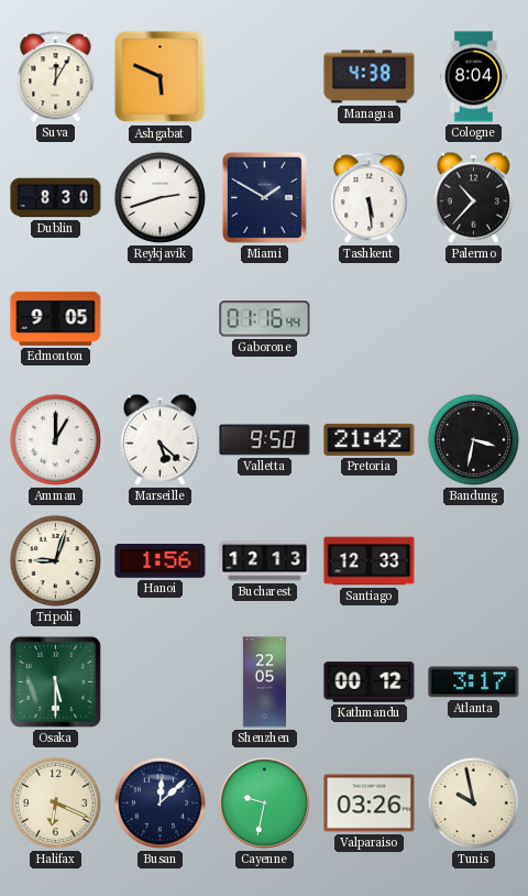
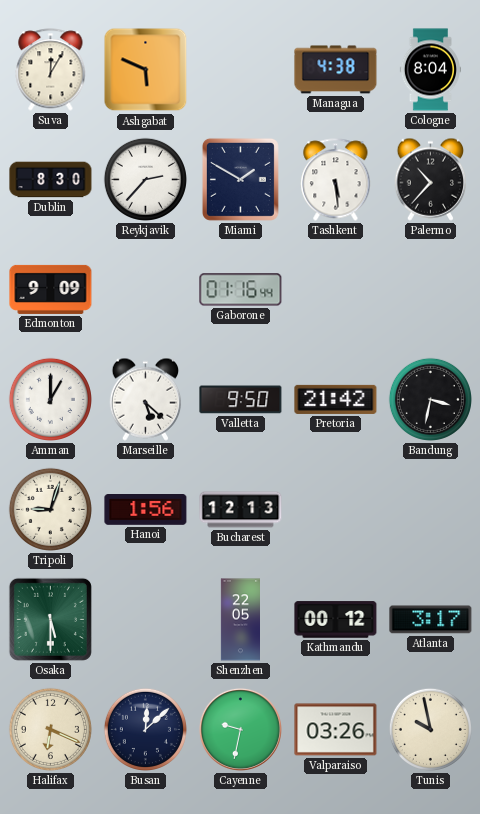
Reykjavik: 2:42 -> 2:37
Edmonton: 9:05 -> 9:09
Santiago: 12:33 -> none
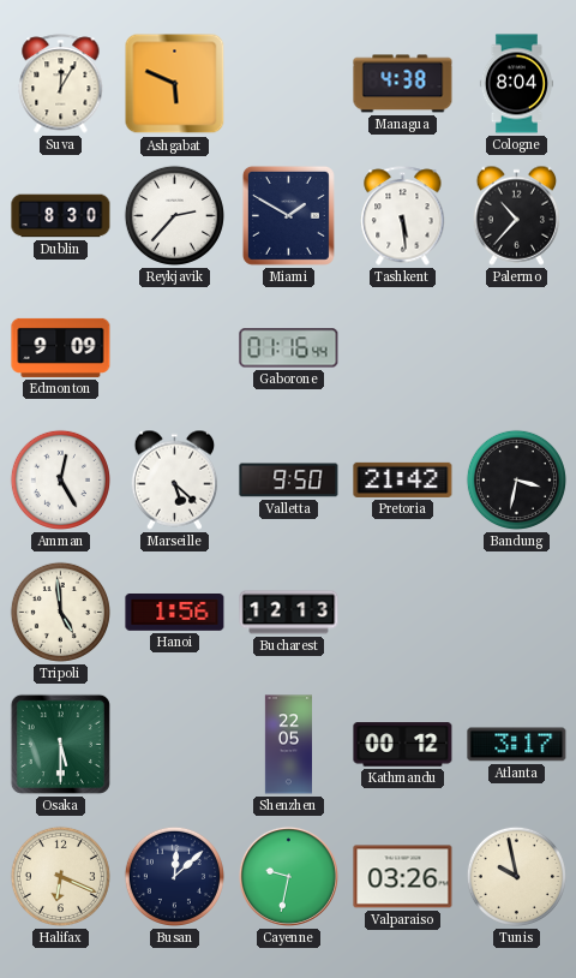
Amman: 1:00 -> 12:25
Tripoli: 9:03 -> 4:59
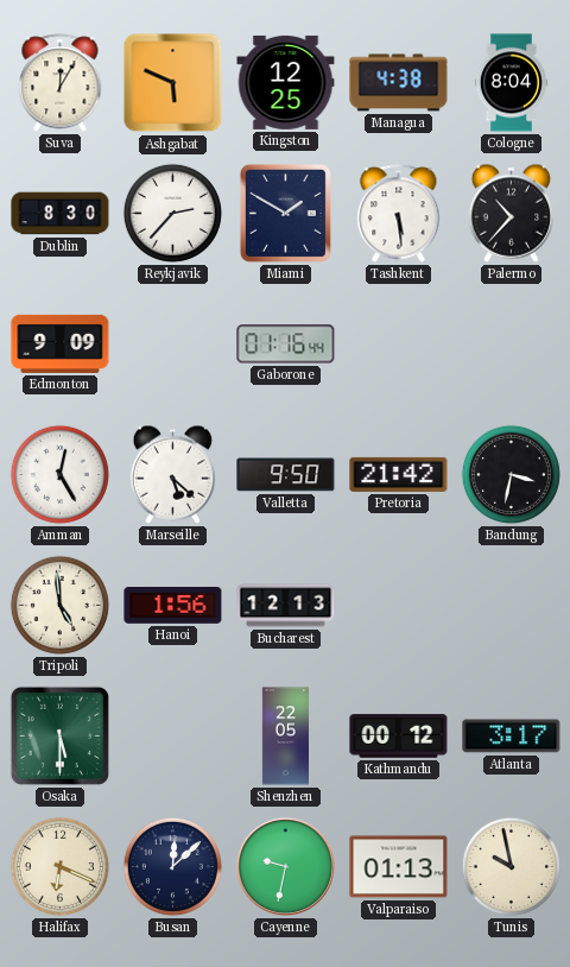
Kingston: none -> 12:25
Valparaiso: 03:26 -> 01:13
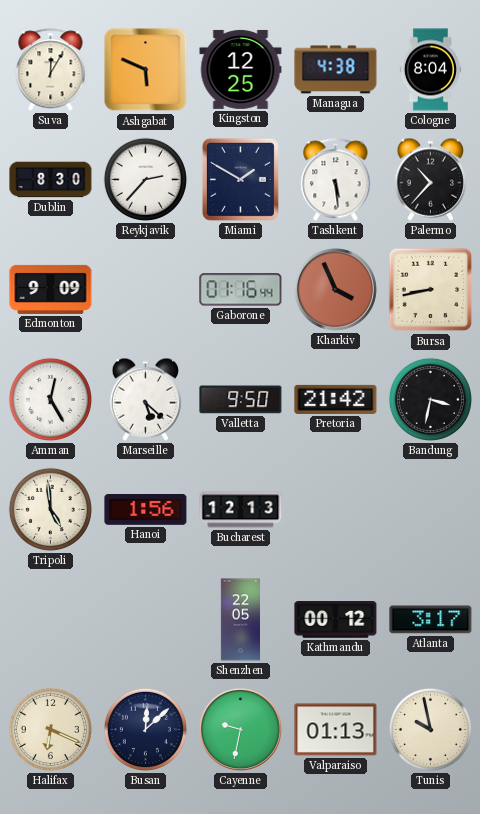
Kharkiv: none -> 3:56
Bursa: none -> 8:43
Osaka: 5:30 -> none
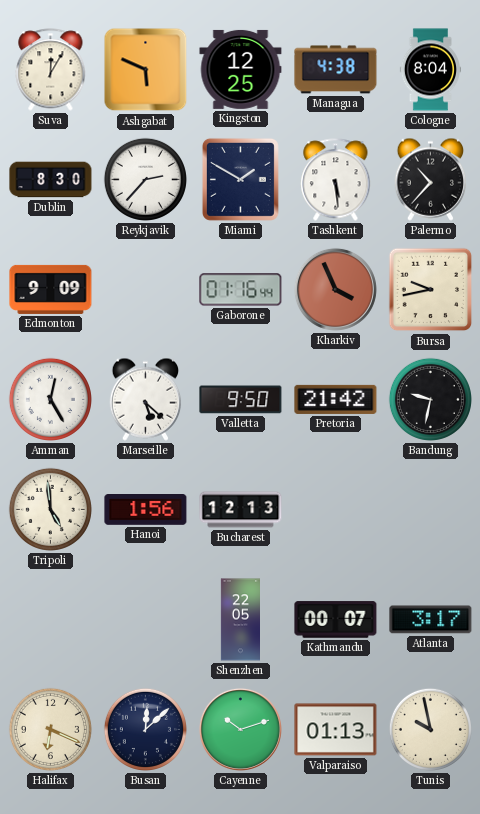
Bursa: 8:43 -> 9:43
Bandung: 3:32 -> 9:32
Kathmandu: 00:12 -> 00:07
Cayenne: 9:32 -> 10:12
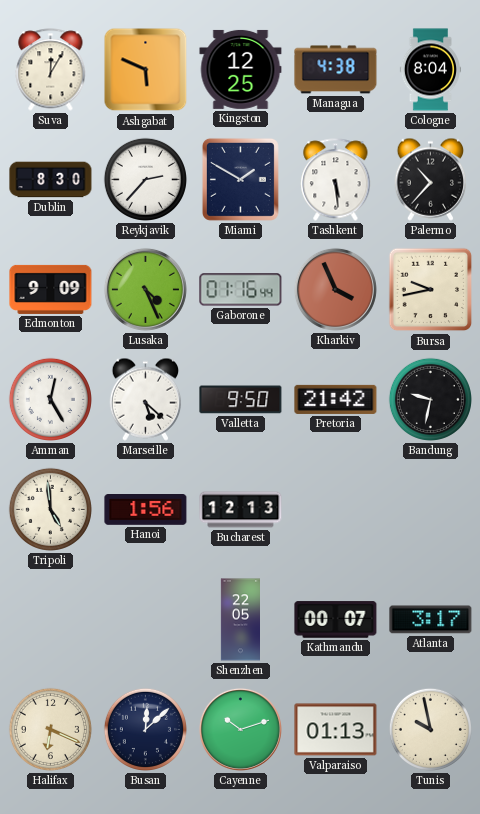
Lusaka: none -> 4:26
